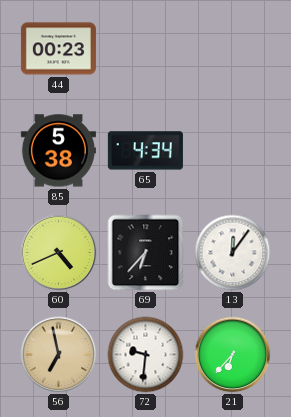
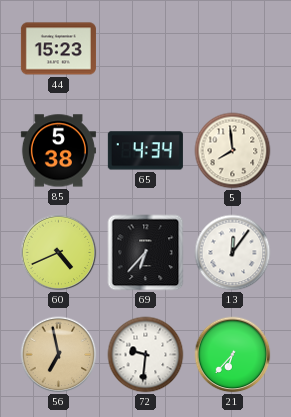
44: 00:23 -> 15:23
5: none -> 7:59
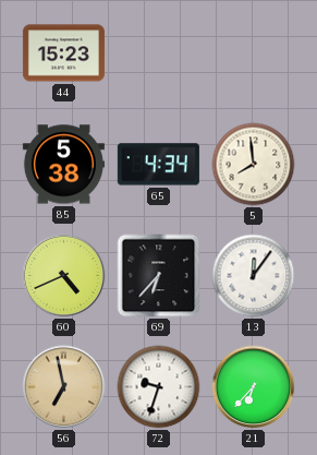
72: 9:31 -> 9:33
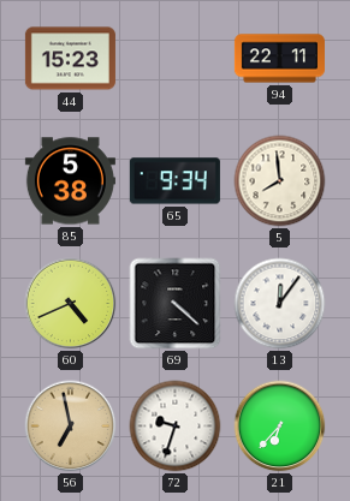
94: none -> 22:11
65: 4:34 -> 9:34
69: 6:37 -> 4:22
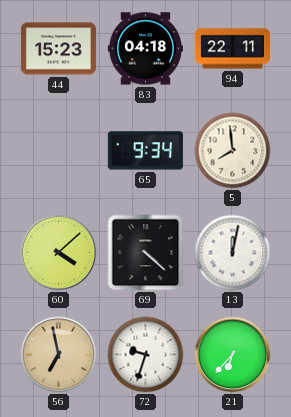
83: none -> 04:18
85: 5:38 -> none
60: 4:41 -> 4:08
13: 12:06 -> 12:02
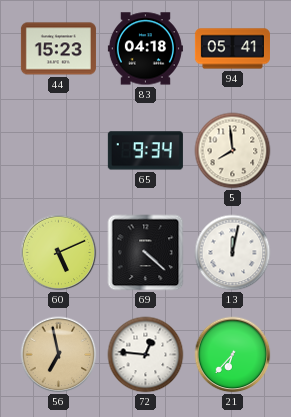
94: 22:11 -> 05:41
60: 4:08 -> 5:11
72: 9:33 -> 12:46
